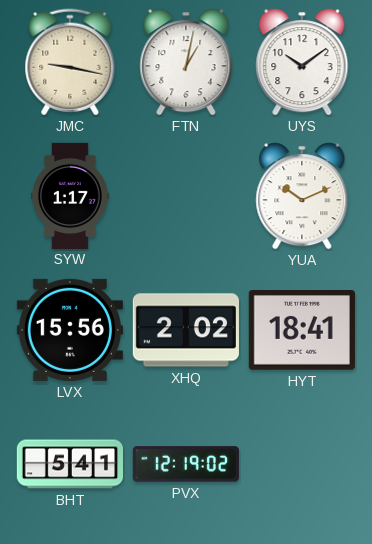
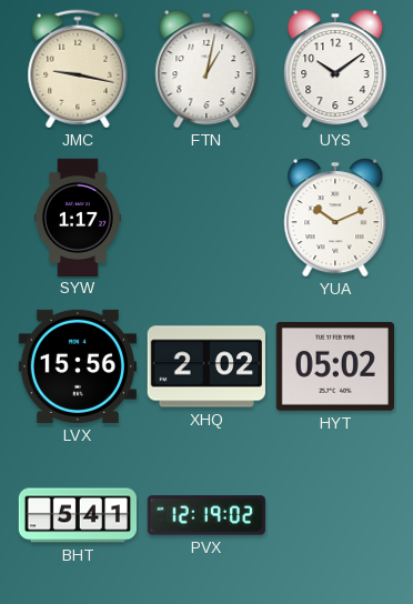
HYT: 18:41 -> 05:02
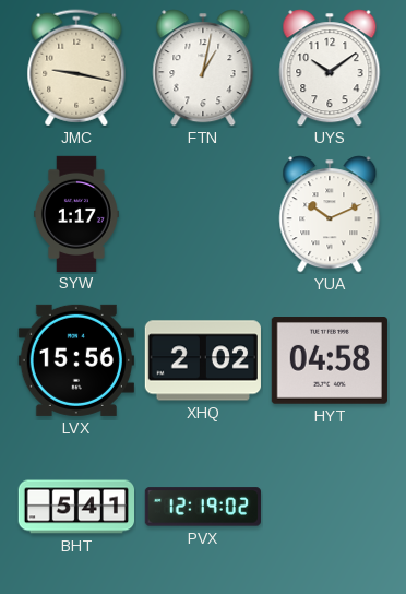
HYT: 05:02 -> 04:58
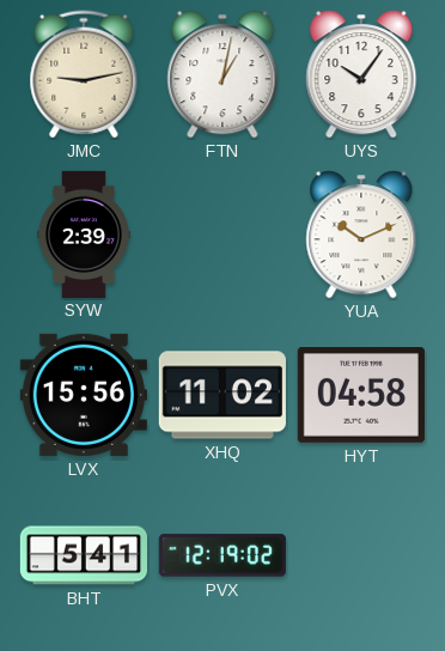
JMC: 9:17 -> 9:13
UYS: 10:09 -> 10:06
SYW: 1:17 -> 2:39
XHQ: 2:02 -> 11:02
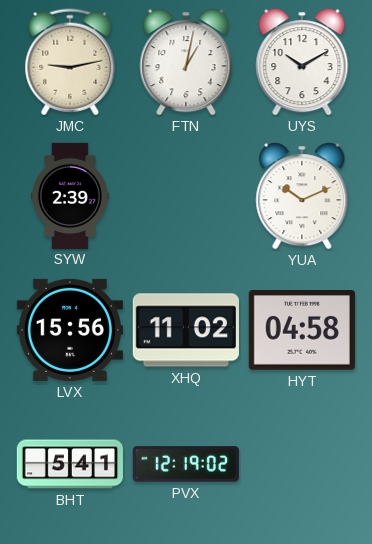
UYS: 10:06 -> 10:10
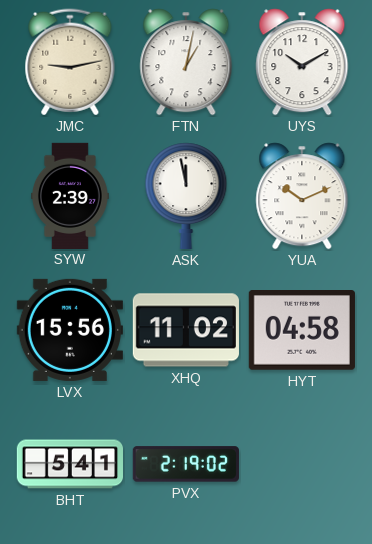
ASK: none -> 11:58
PVX: 12:19 -> 2:19
